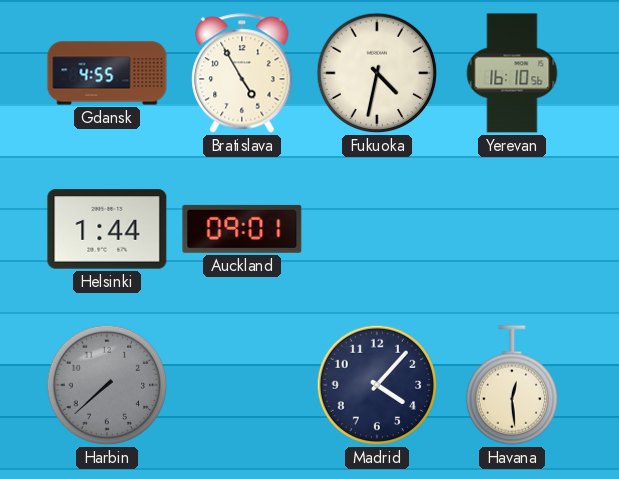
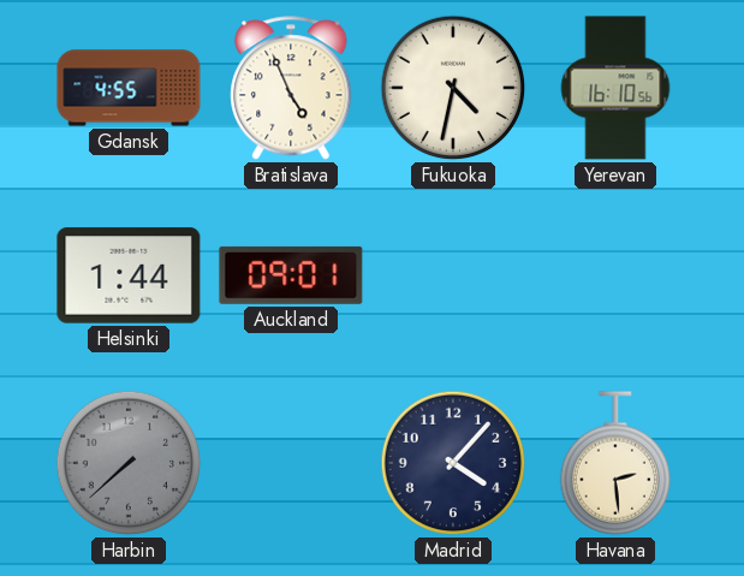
Bratislava: 4:55 -> 4:56
Havana: 12:29 -> 2:29
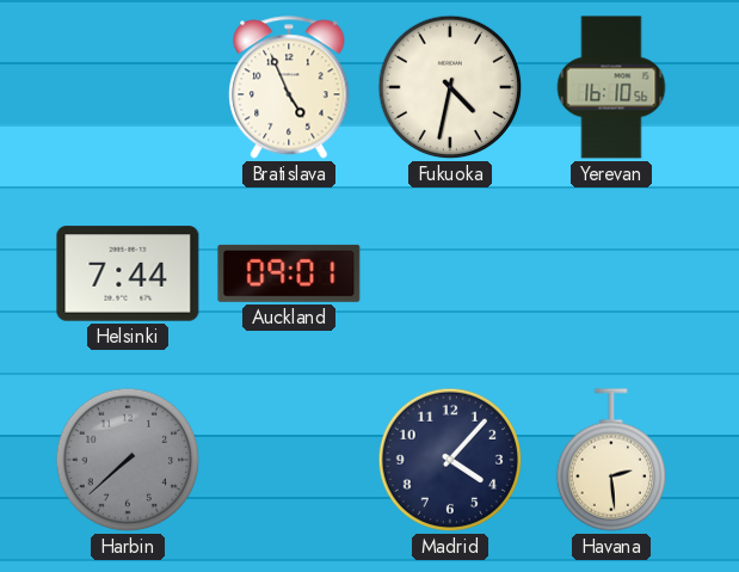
Gdansk: 4:55 -> none
Helsinki: 1:44 -> 7:44
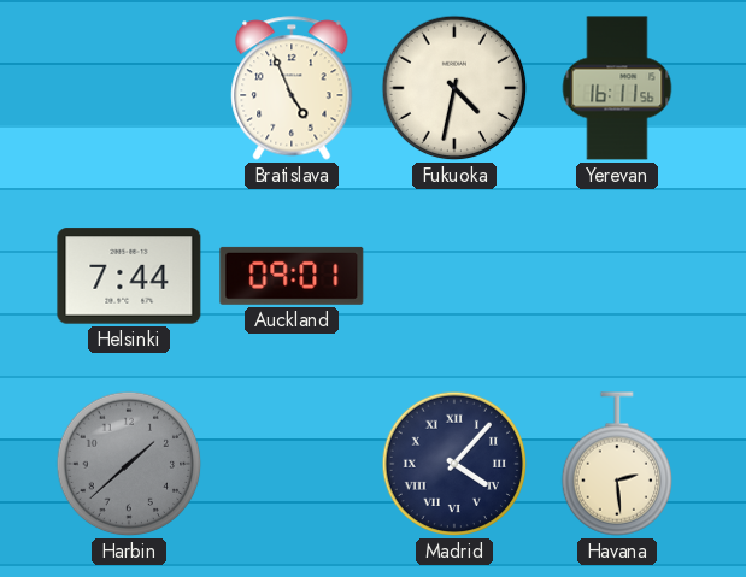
Yerevan: 16:10 -> 16:11
Harbin: 7:38 -> 1:38
Madrid numerals: Arabic -> Roman
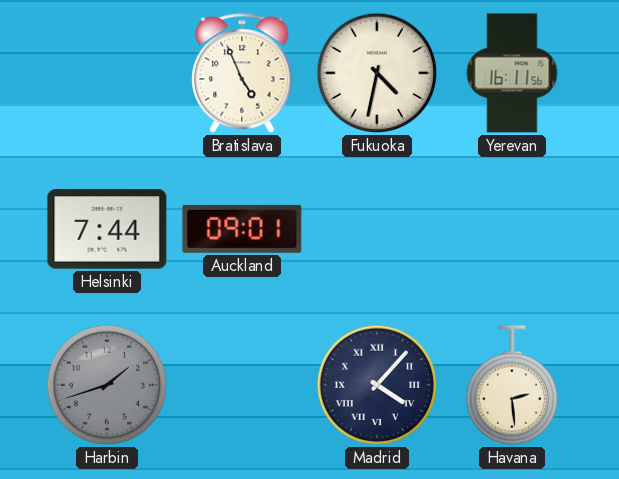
Harbin: 1:38 -> 1:42
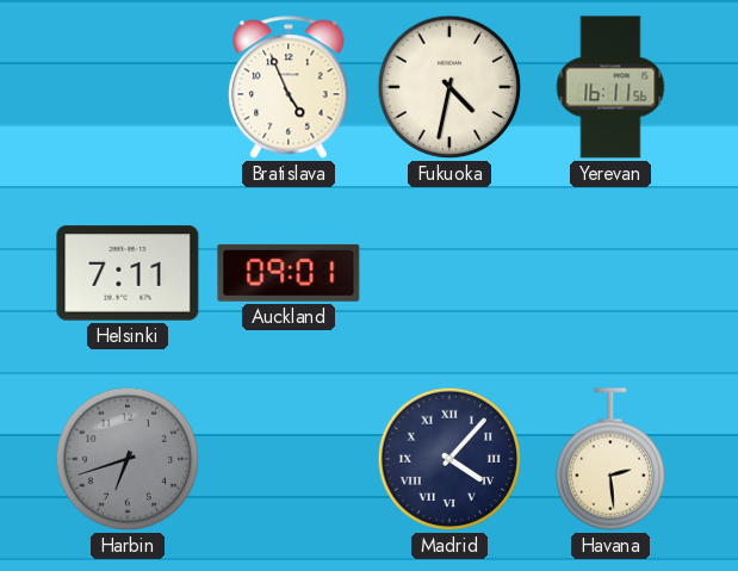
Helsinki: 7:44 -> 7:11
Harbin: 1:42 -> 6:42
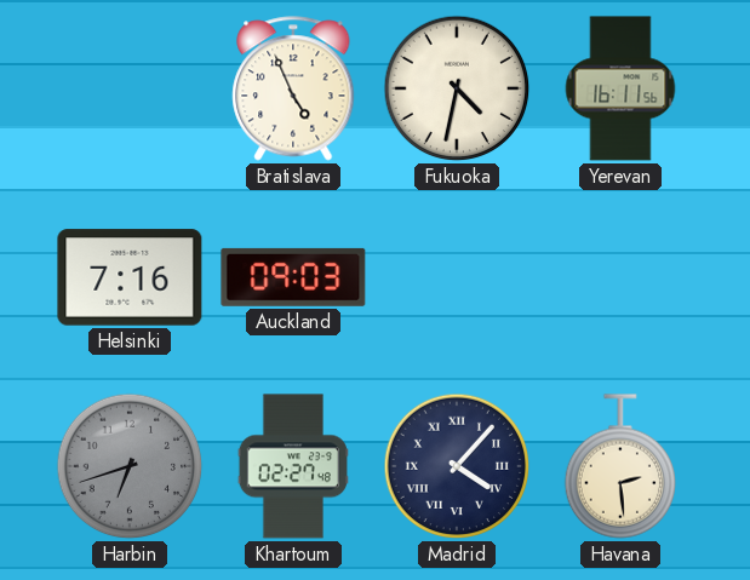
Helsinki: 7:11 -> 7:16
Auckland: 09:01 -> 09:03
Khartoum: none -> 02:27
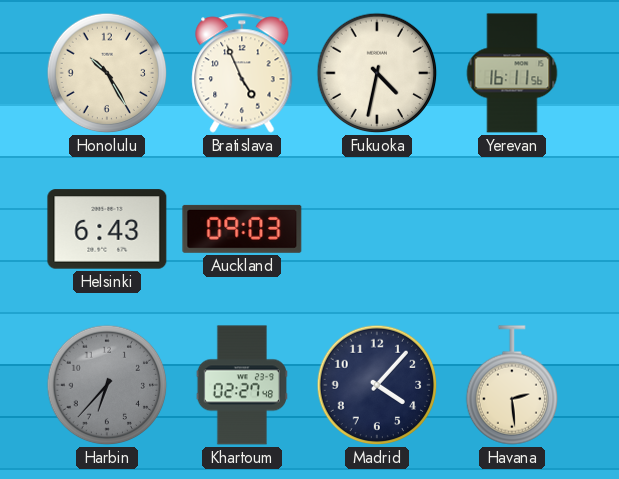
Honolulu: none -> 10:25
Helsinki: 7:16 -> 6:43
Harbin: 6:42 -> 6:37
Madrid numerals: Roman -> Arabic
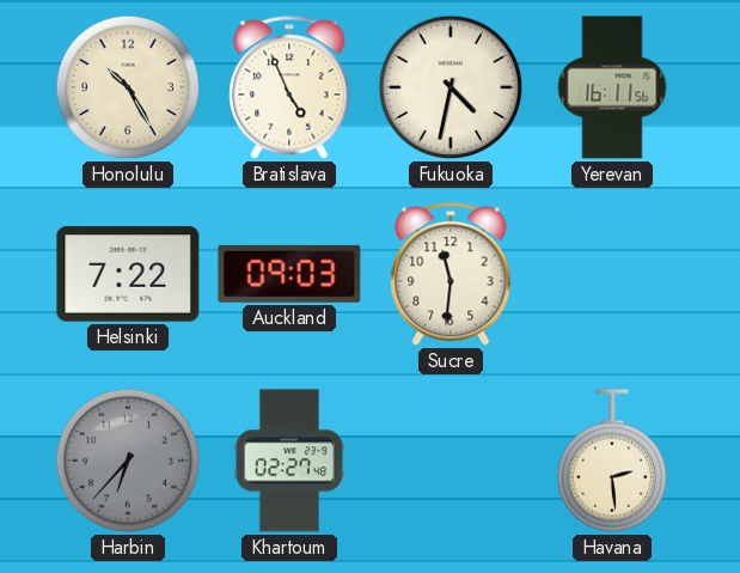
Helsinki: 6:43 -> 7:22
Sucre: none -> 11:31
Madrid: 4:07 -> none
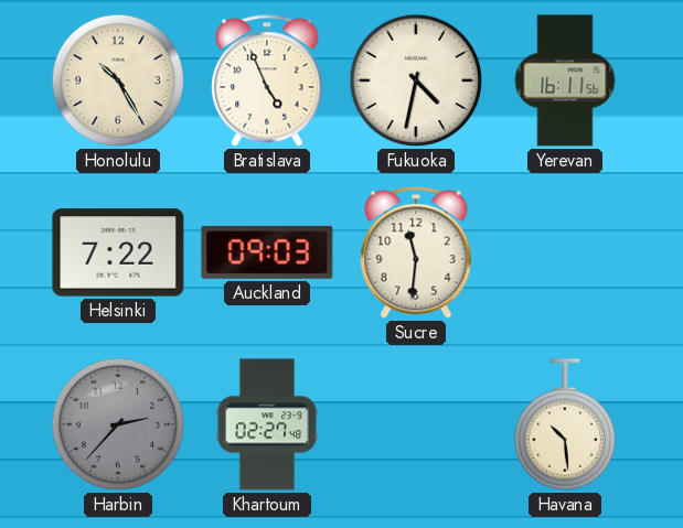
Harbin: 6:37 -> 2:37
Havana: 2:29 -> 10:29
